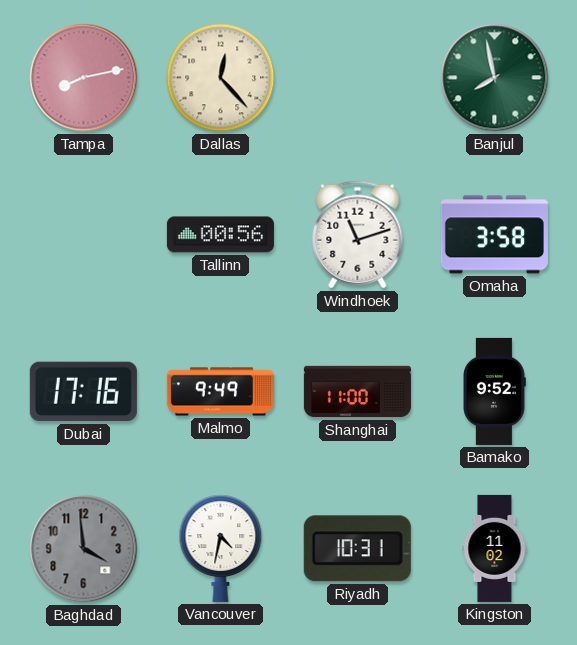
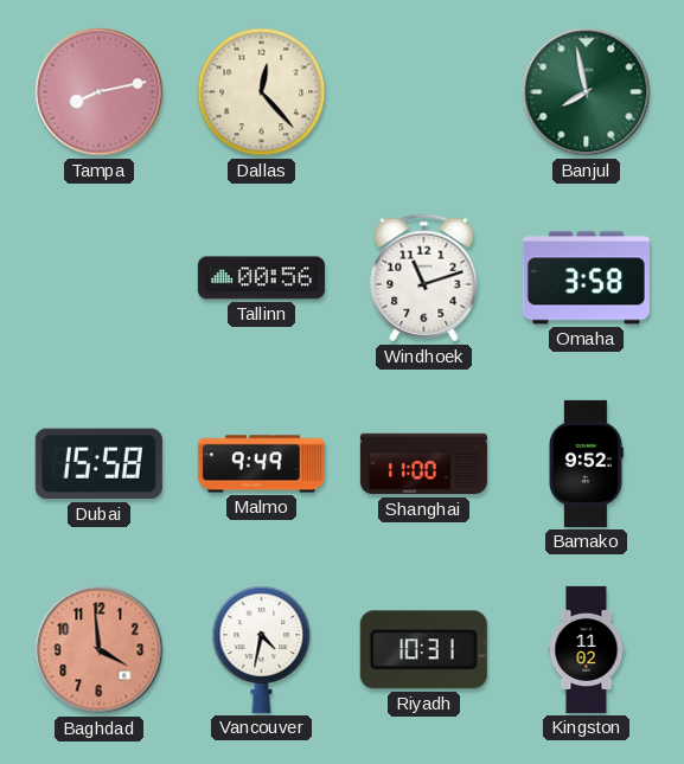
Dubai: 17:16 -> 15:58
Baghdad dial: grey -> salmon
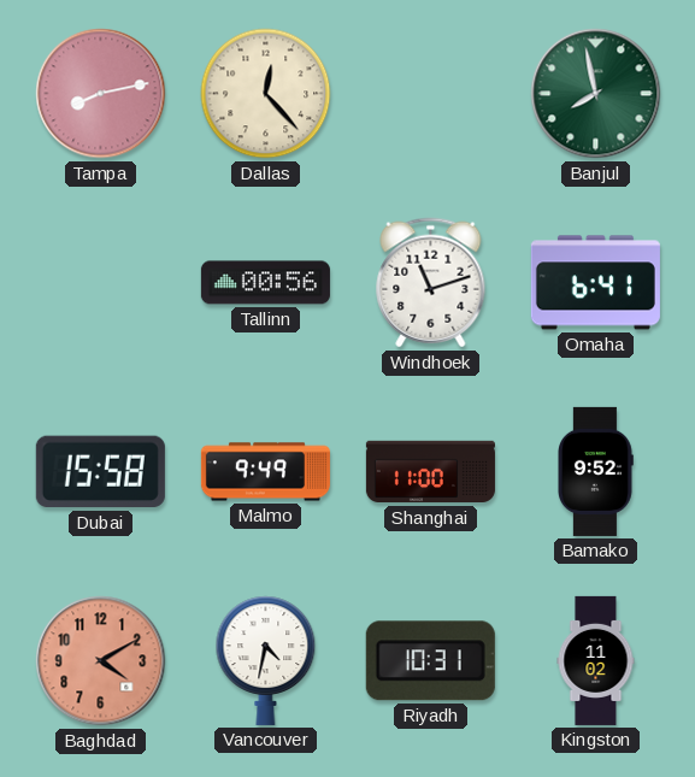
Omaha: 3:58 -> 6:41
Baghdad: 3:59 -> 4:10
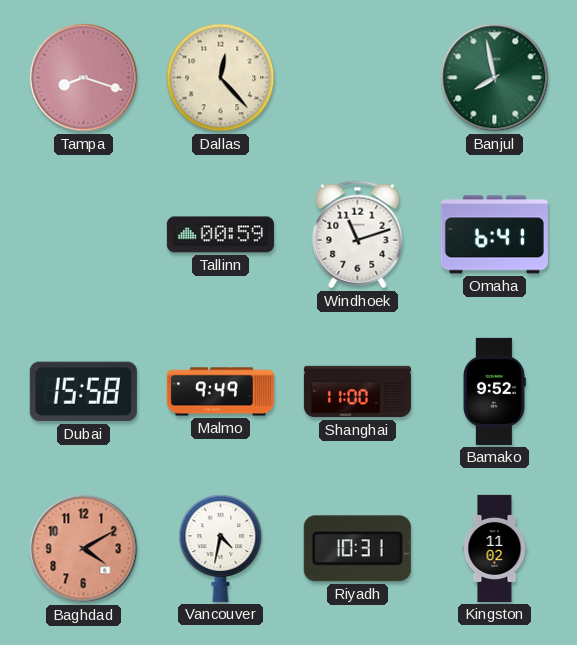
Tampa: 8:13 -> 8:18
Tallinn: 00:56 -> 00:59
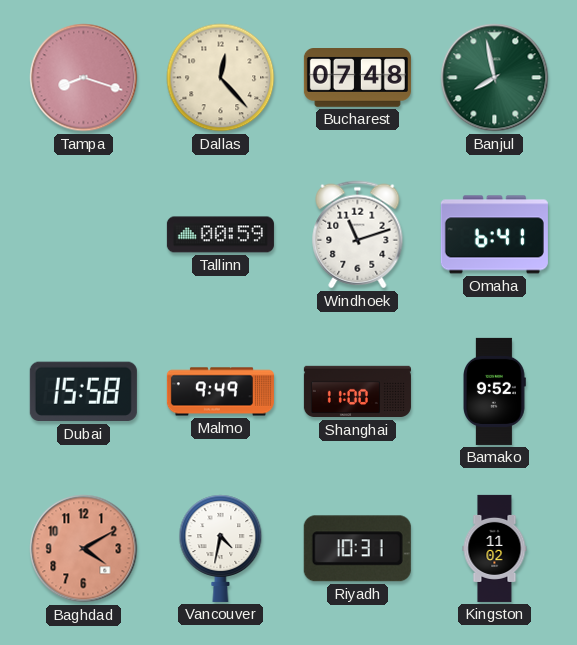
Bucharest: none -> 07:48
